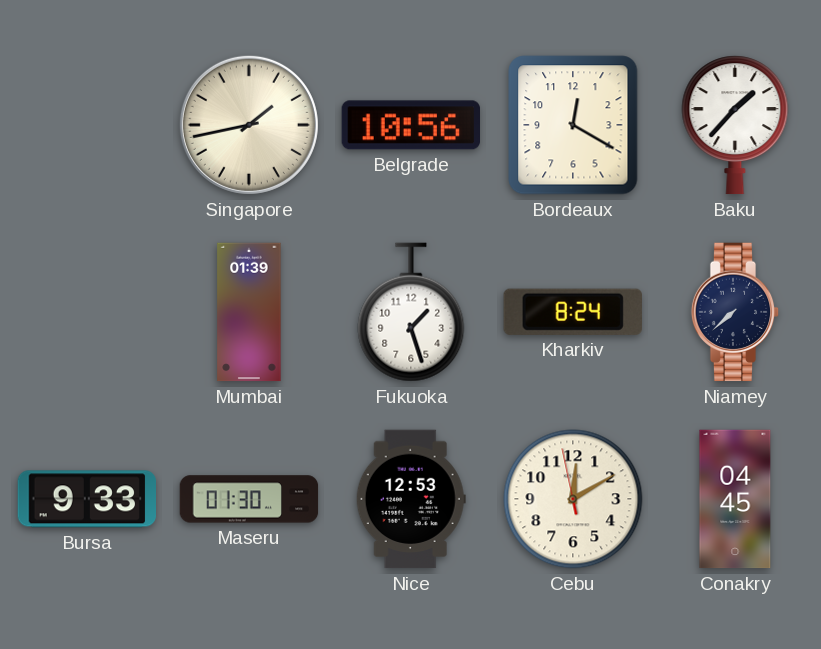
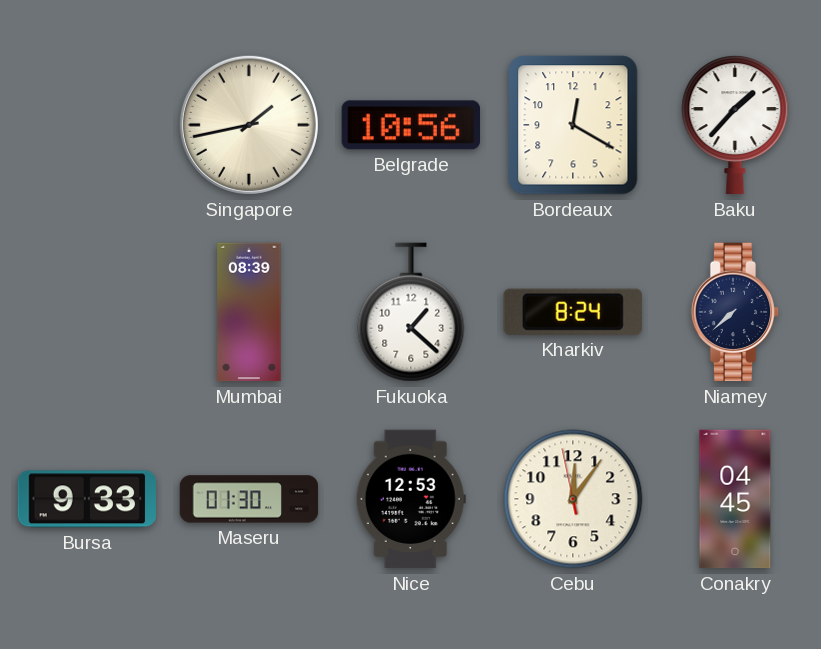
Mumbai: 01:39 -> 08:39
Fukuoka: 1:27 -> 1:22
Cebu: 12:09 -> 12:05
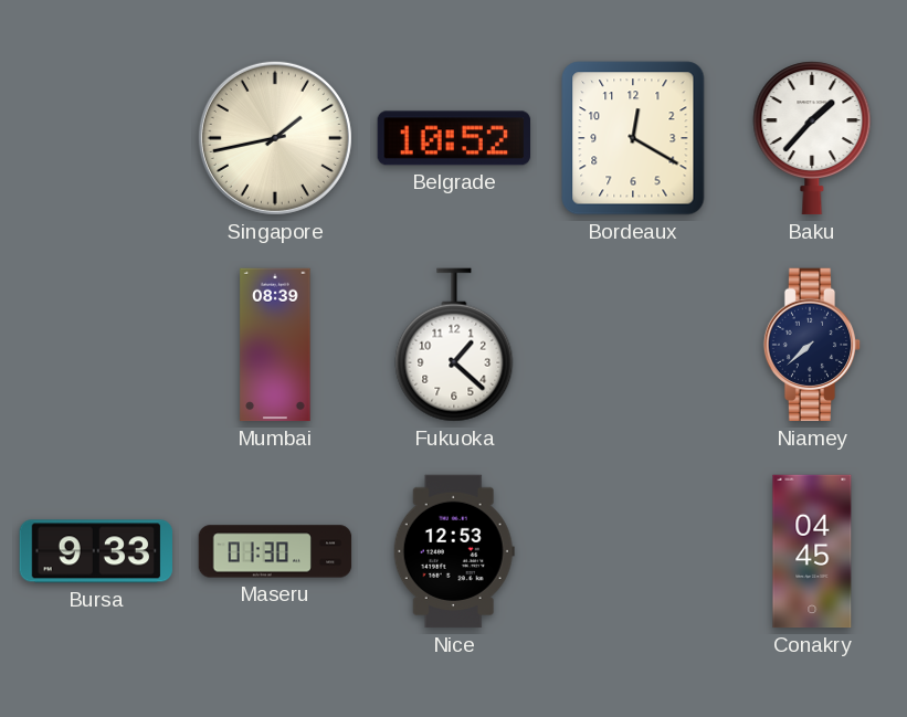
Belgrade: 10:56 -> 10:52
Kharkiv: 8:24 -> none
Cebu: 12:05 -> none
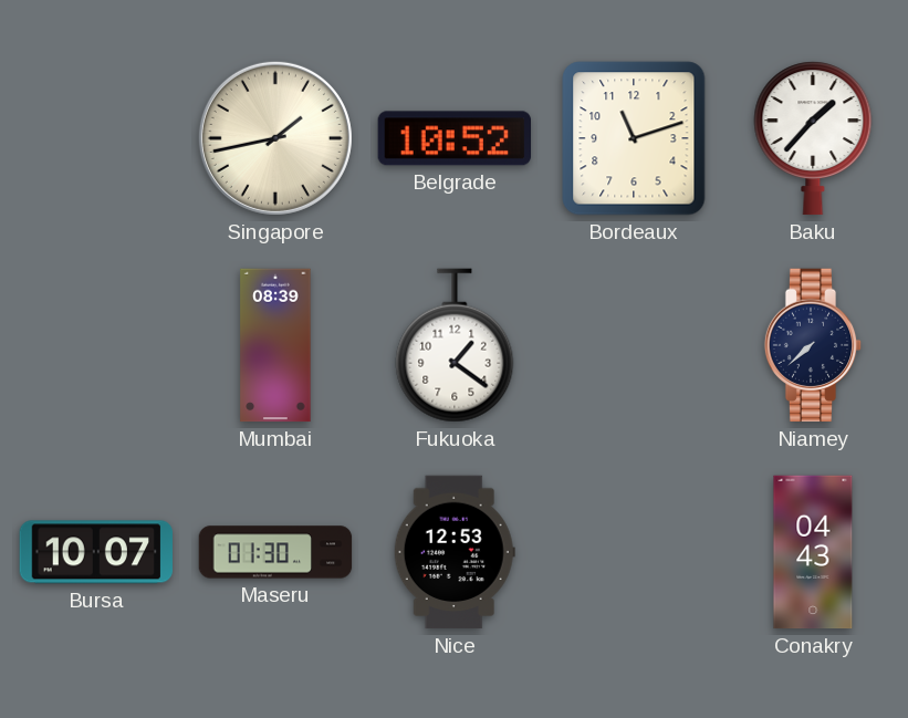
Bordeaux: 12:20 -> 11:12
Fukuoka: 1:22 -> 1:21
Bursa: 9:33 -> 10:07
Conakry: 04:45 -> 04:43
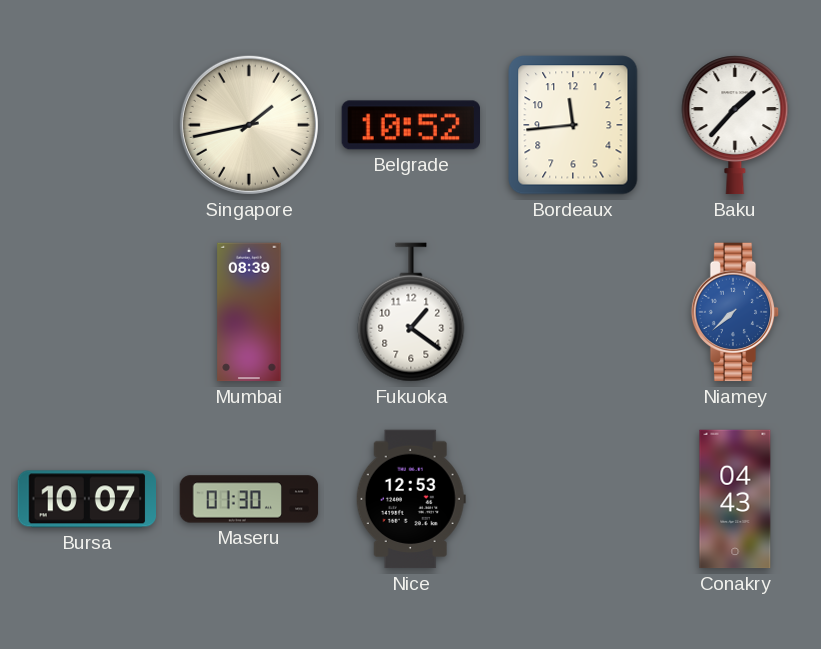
Bordeaux: 11:12 -> 11:44
Niamey dial: navy -> blue
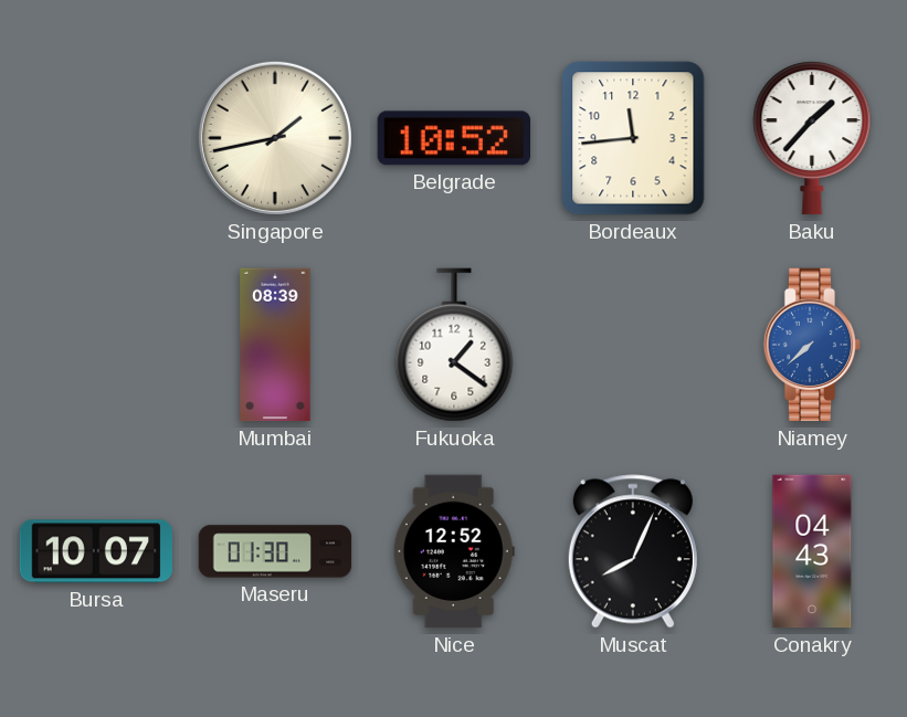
Nice: 12:53 -> 12:52
Muscat: none -> 8:04
